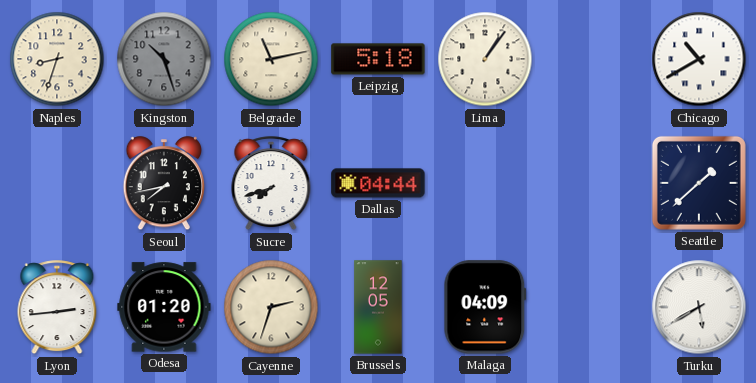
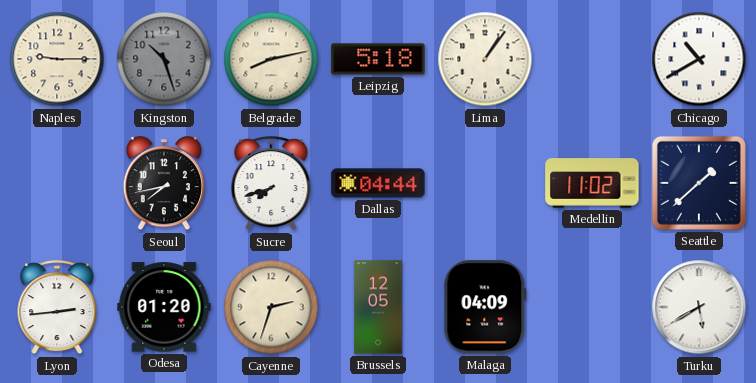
Naples: 8:33 -> 9:15
Belgrade: 11:13 -> 8:13
Medellin: none -> 11:02
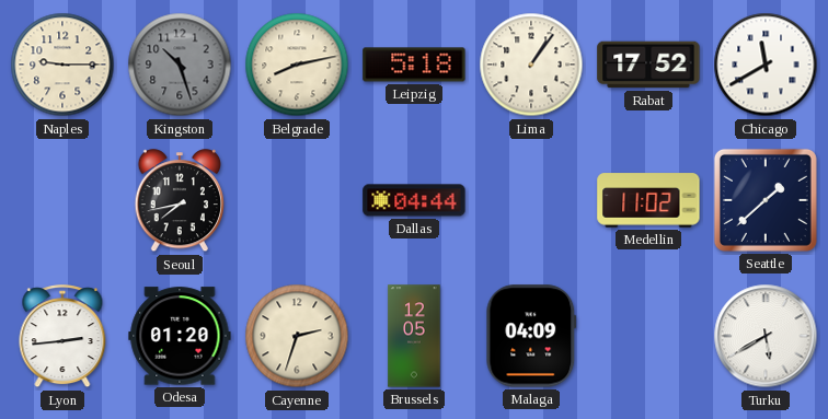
Rabat: none -> 17:52
Chicago: 10:40 -> 11:40
Sucre: 7:42 -> none
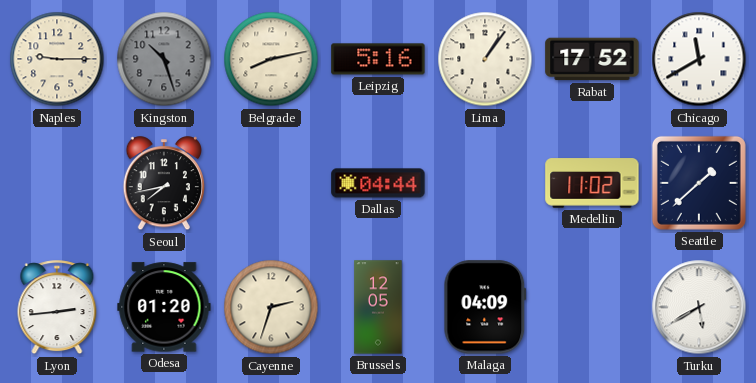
Leipzig: 5:18 -> 5:16
